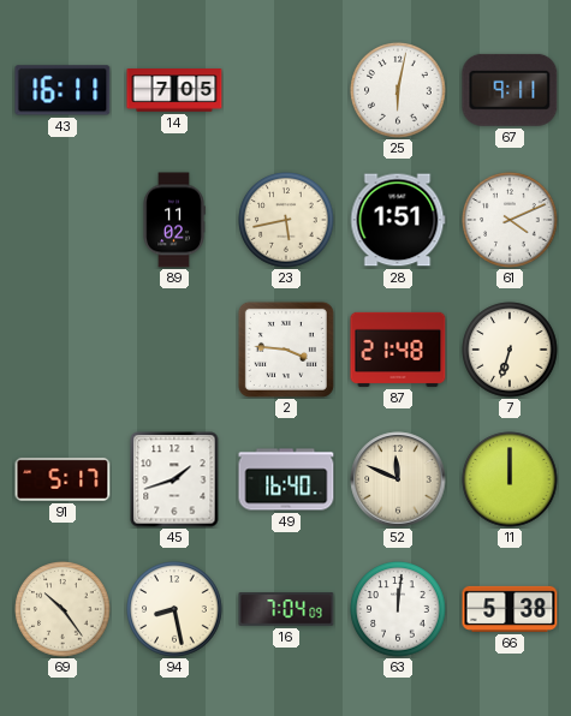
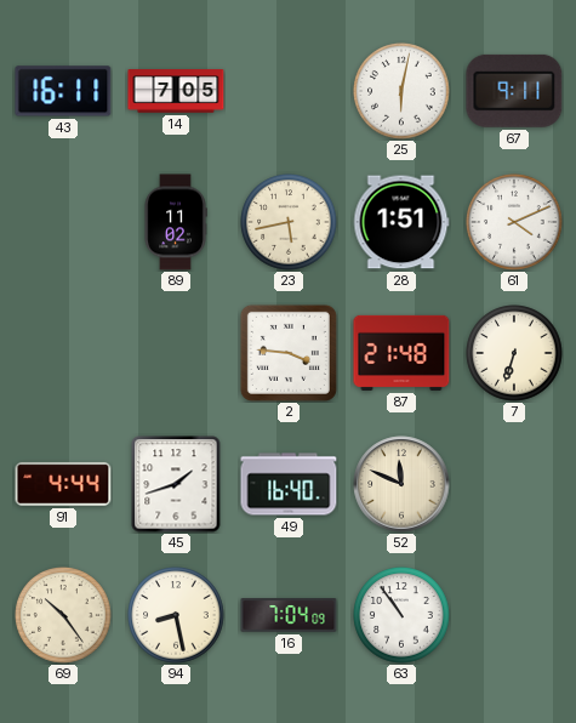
91: 5:17 -> 4:44
11: 12:00 -> none
63: 12:01 -> 10:54
66: 5:38 -> none
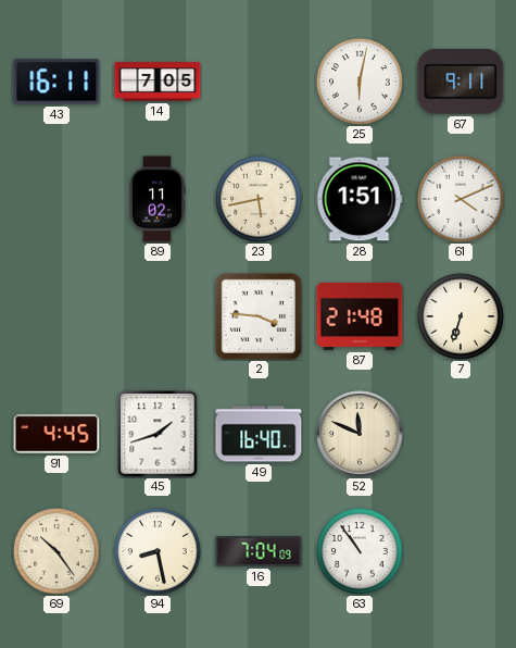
91: 4:44 -> 4:45
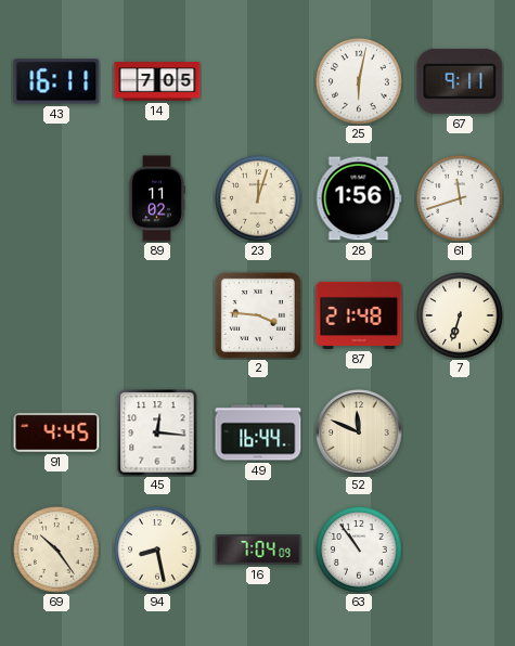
23: 5:43 -> 12:03
28: 1:51 -> 1:56
61: 4:11 -> 11:42
45: 1:42 -> 12:16
49: 16:40 -> 16:44
